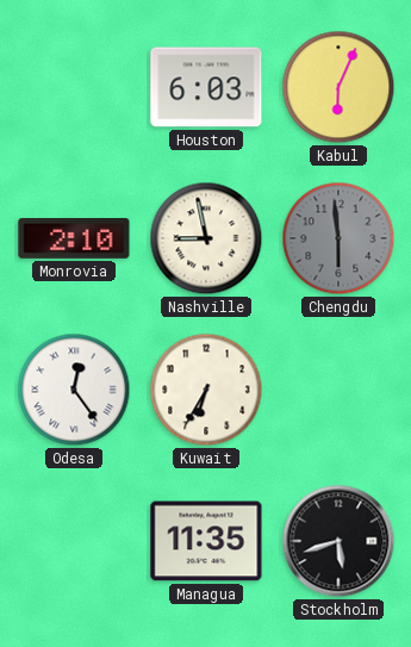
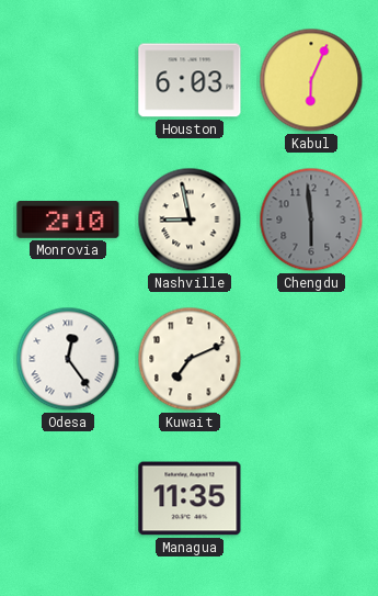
Kuwait: 6:35 -> 7:11
Stockholm: 5:42 -> none
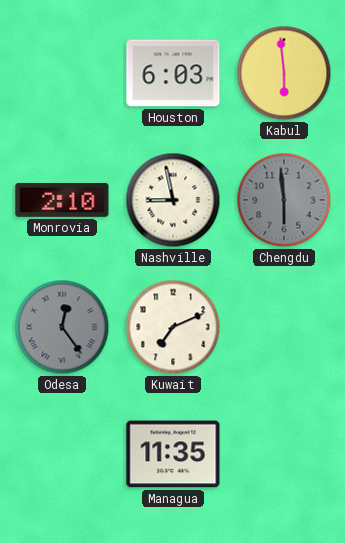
Kabul: 6:04 -> 5:59
Odesa dial: white -> grey
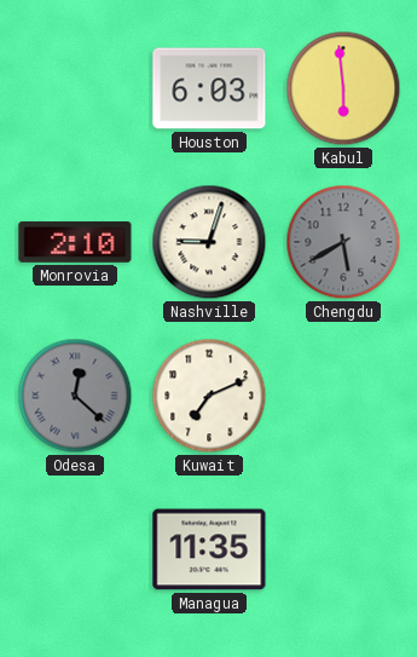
Nashville: 8:58 -> 9:03
Chengdu: 5:59 -> 5:40
Odesa: 12:24 -> 12:22
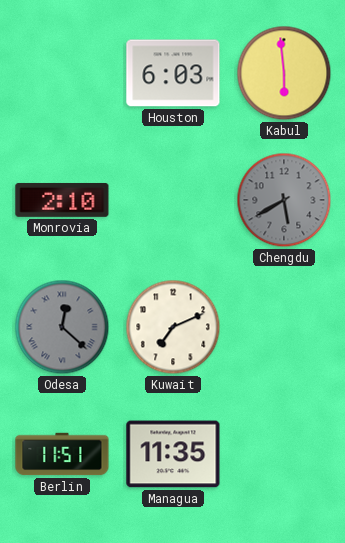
Nashville: 9:03 -> none
Berlin: none -> 11:51
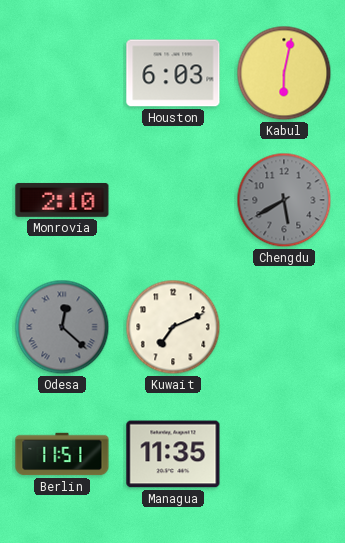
Kabul: 5:59 -> 6:02
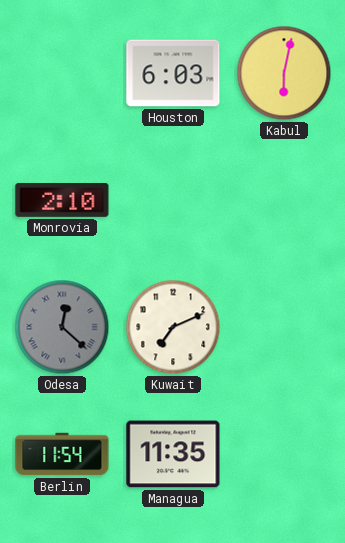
Chengdu: 5:40 -> none
Berlin: 11:51 -> 11:54
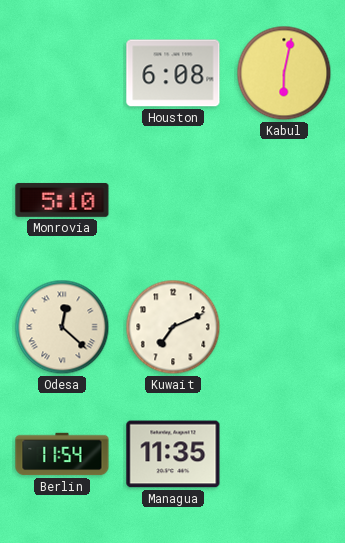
Houston: 6:03 -> 6:08
Monrovia: 2:10 -> 5:10
Odesa dial: grey -> cream
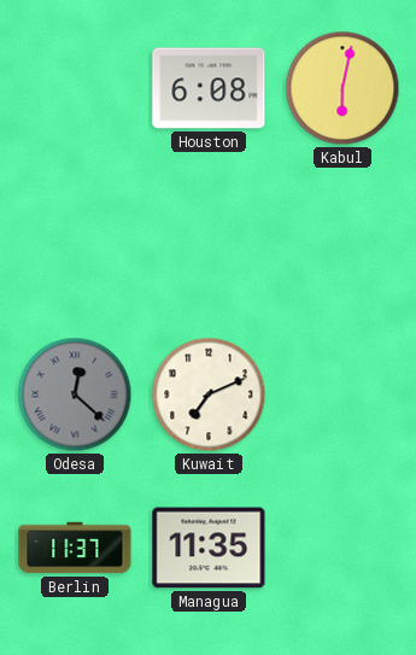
Monrovia: 5:10 -> none
Odesa dial: cream -> grey
Berlin: 11:54 -> 11:37
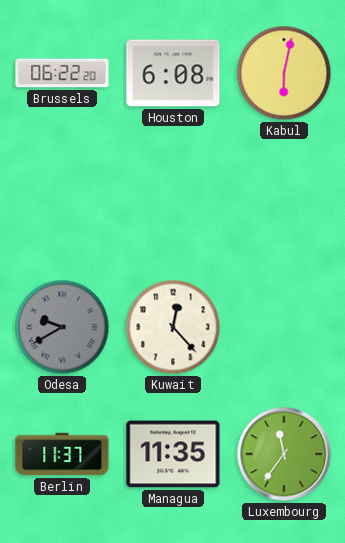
Brussels: none -> 06:22
Odesa: 12:22 -> 9:40
Kuwait: 7:11 -> 12:23
Luxembourg: none -> 11:36
